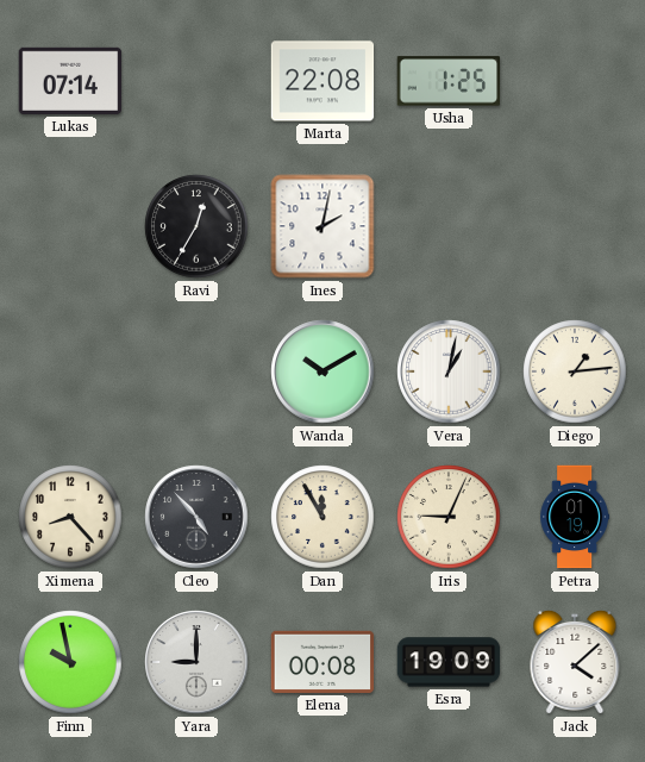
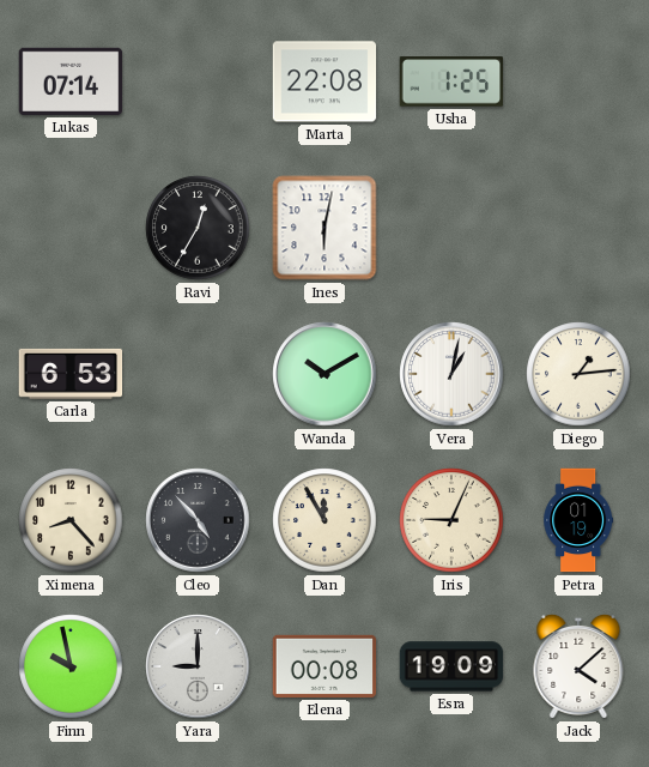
Ines: 2:02 -> 6:02
Carla: none -> 6:53
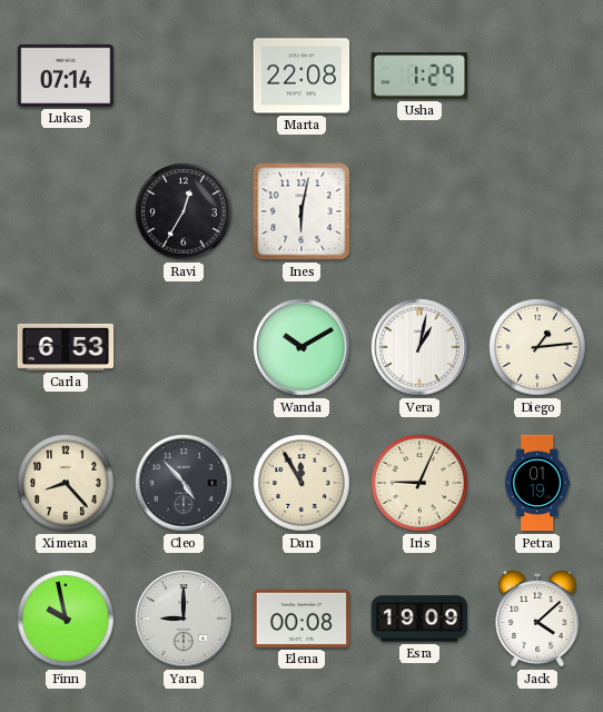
Usha: 1:25 -> 1:29
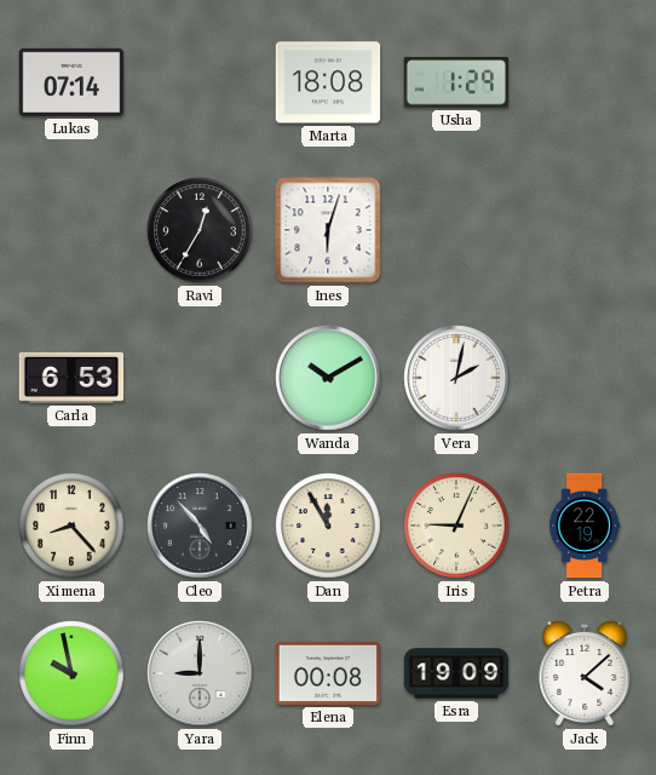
Marta: 22:08 -> 18:08
Ines: 6:02 -> 6:03
Vera: 1:02 -> 2:02
Diego: 1:14 -> none
Petra: 01:19 -> 22:19
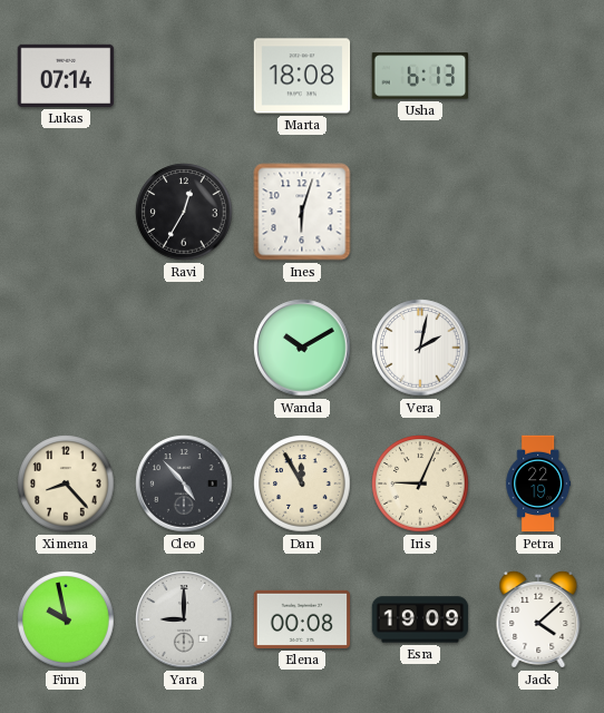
Usha: 1:29 -> 6:13
Carla: 6:53 -> none
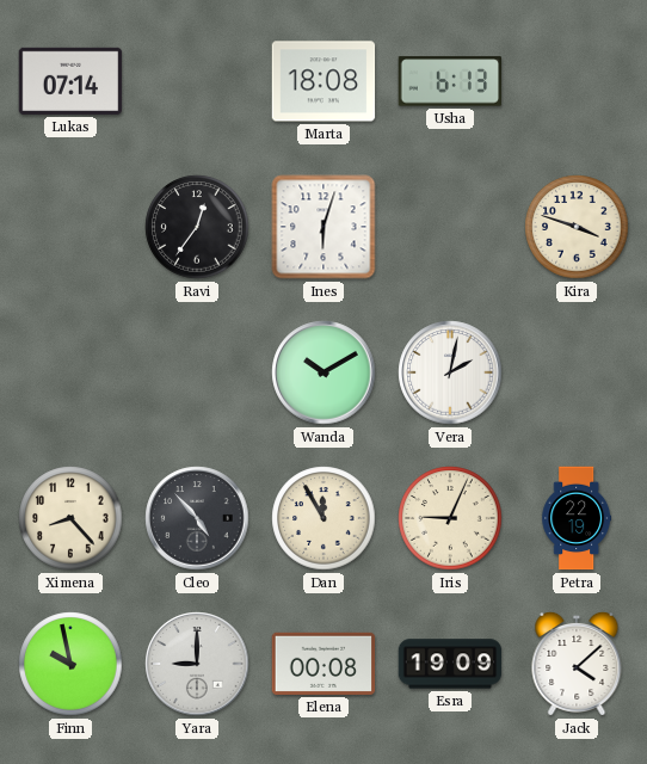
Ravi: 12:35 -> 12:36
Kira: none -> 3:48
